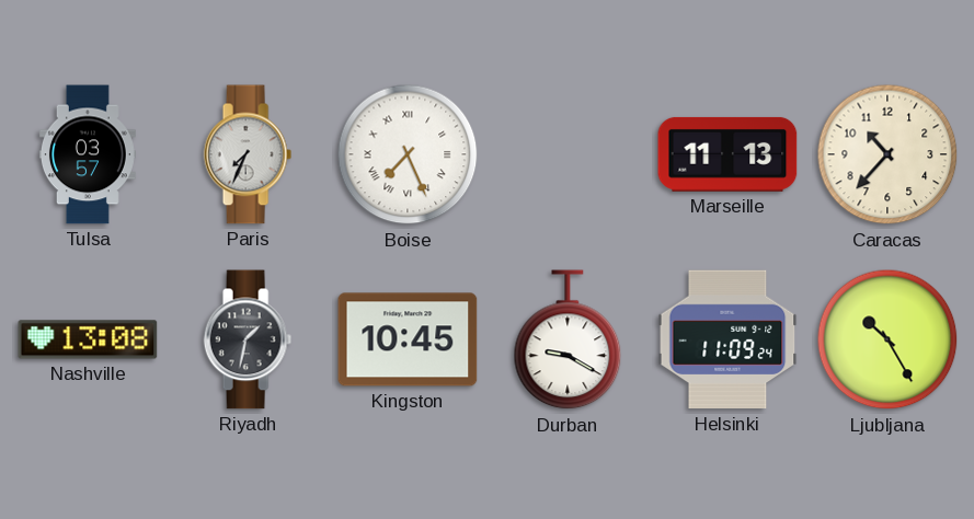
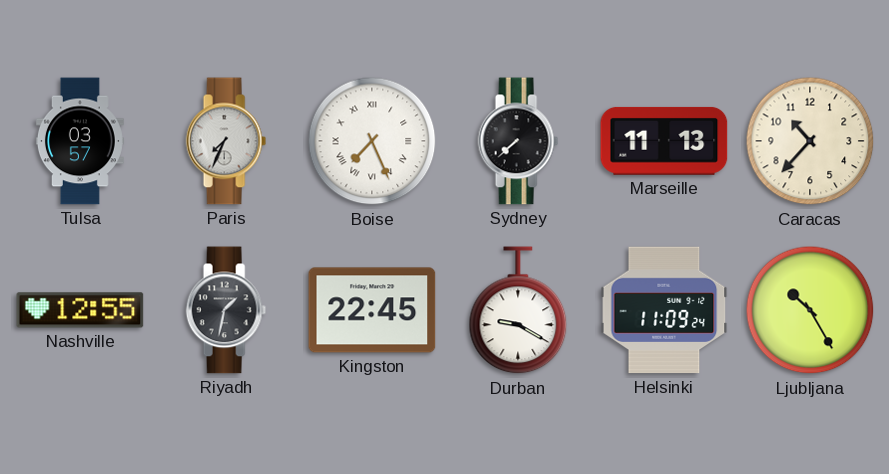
Sydney: none -> 7:38
Nashville: 13:08 -> 12:55
Kingston: 10:45 -> 22:45
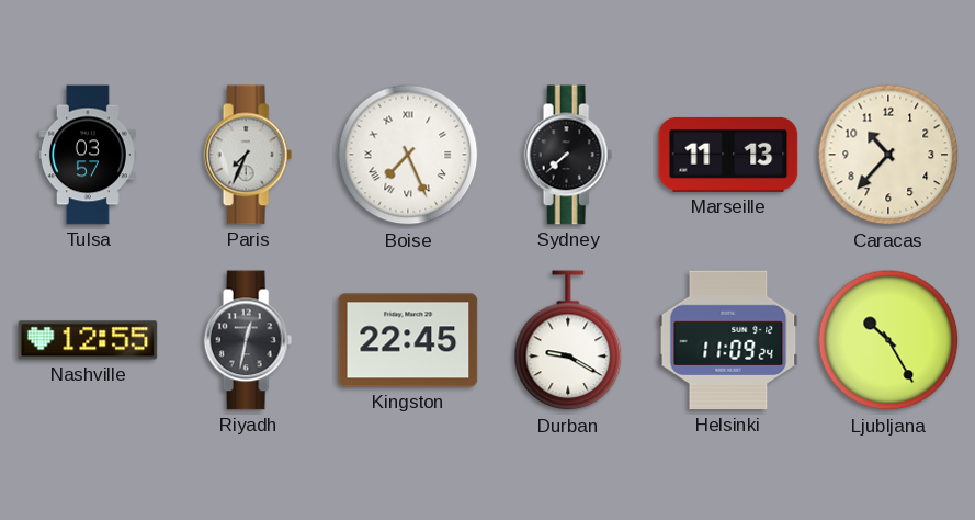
Riyadh: 1:32 -> 12:32
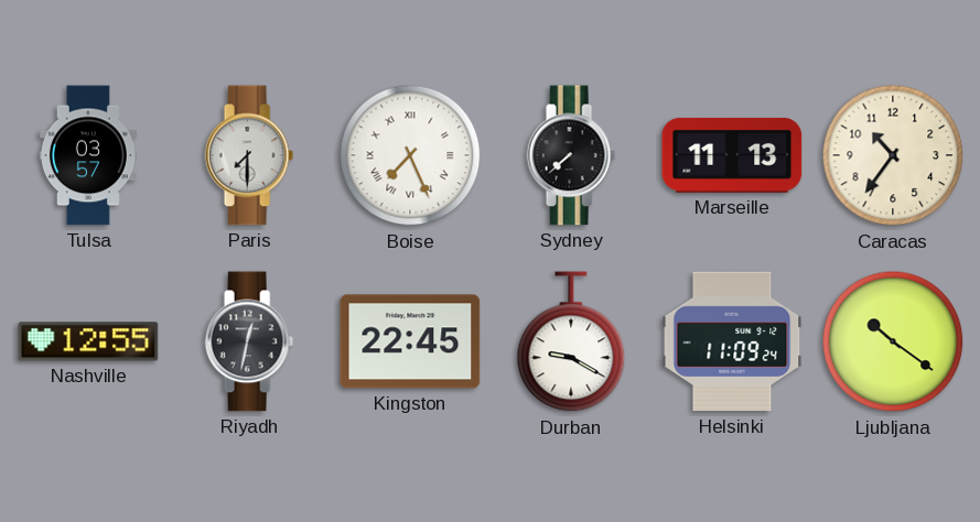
Paris: 7:34 -> 7:30
Caracas: 10:37 -> 10:36
Ljubljana: 10:25 -> 10:21
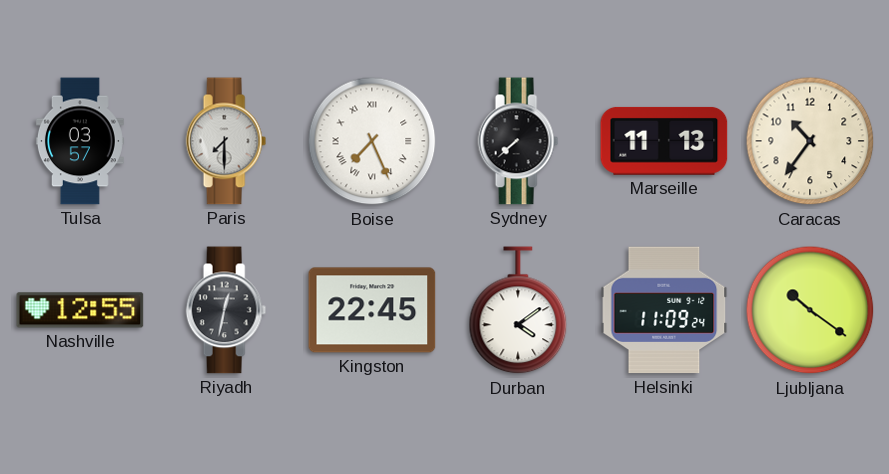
Durban: 9:20 -> 4:09
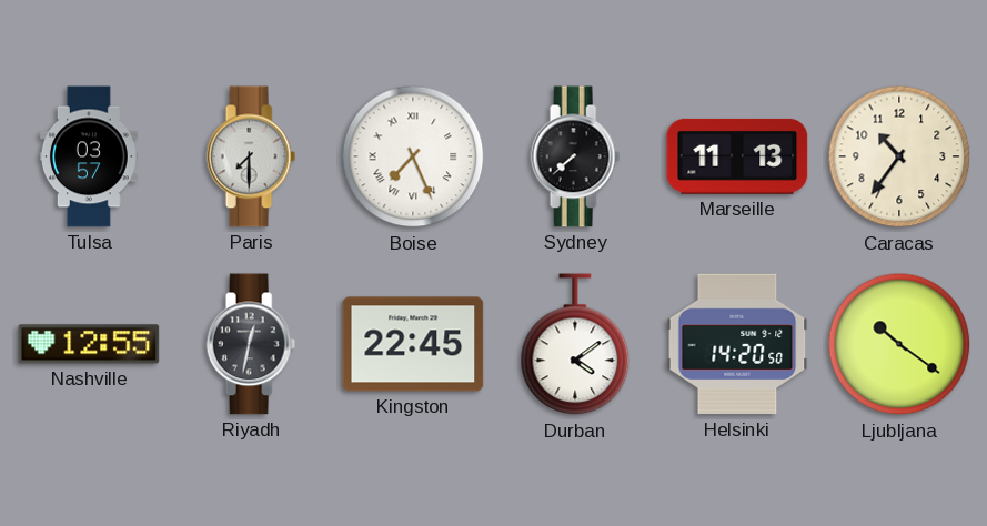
Helsinki: 11:09 -> 14:20
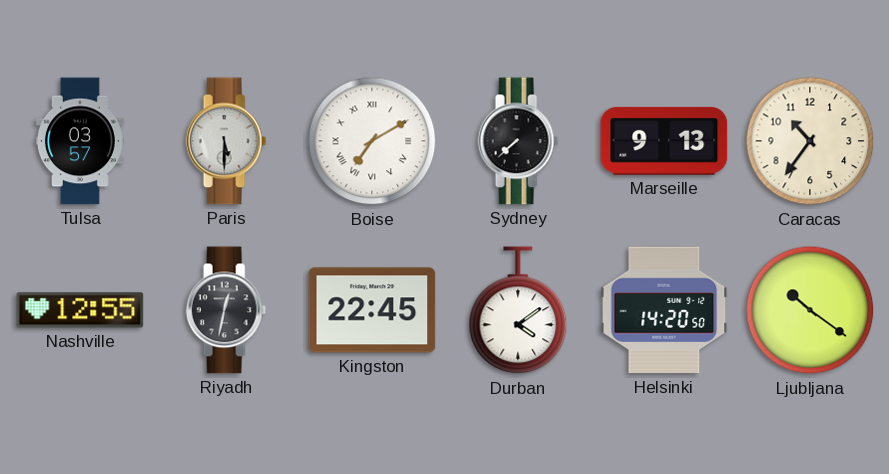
Paris: 7:30 -> 5:30
Boise: 7:26 -> 7:10
Marseille: 11:13 -> 9:13
